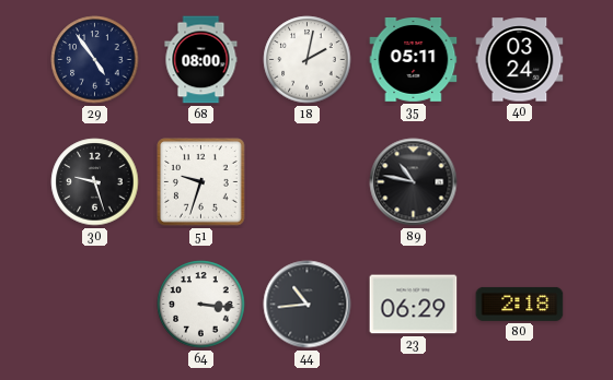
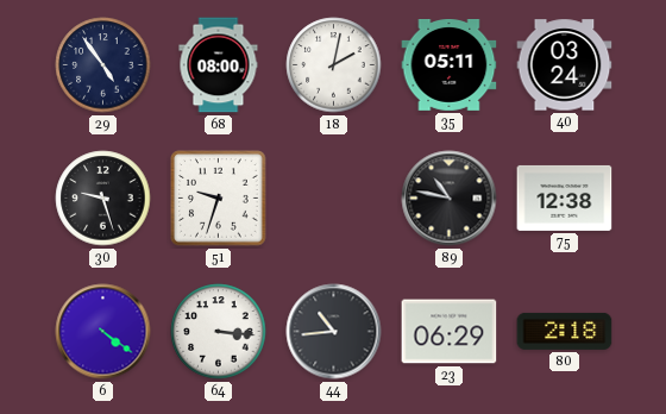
75: none -> 12:38
6: none -> 4:21
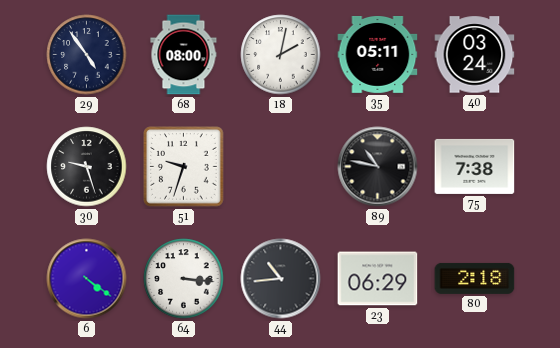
75: 12:38 -> 7:38
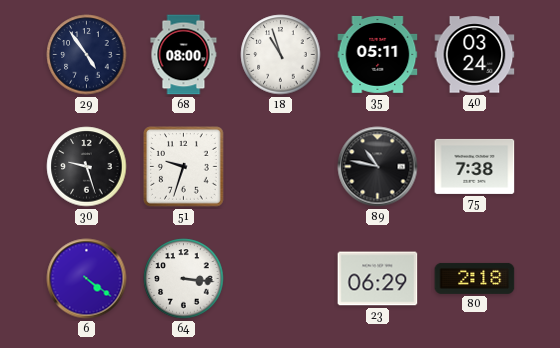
18: 2:02 -> 10:57
44: 10:44 -> none
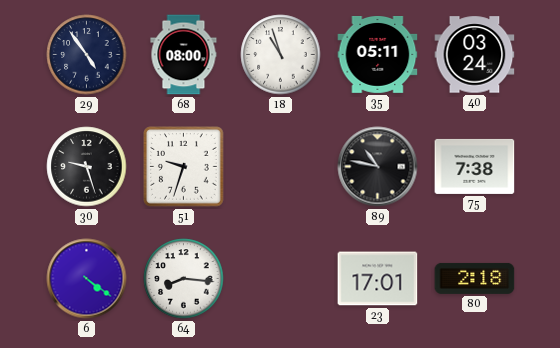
64: 3:16 -> 8:16
23: 06:29 -> 17:01
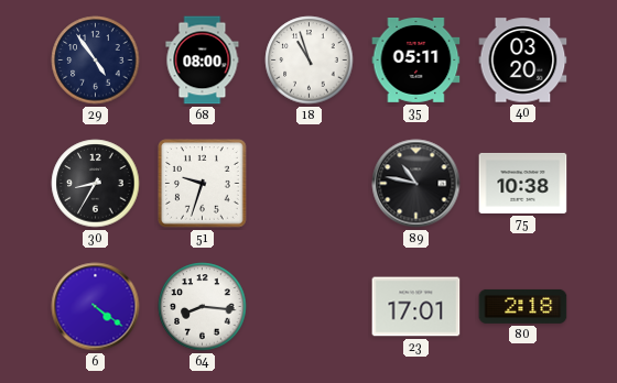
40: 03:24 -> 03:20
30: 9:27 -> 8:35
75: 7:38 -> 10:38
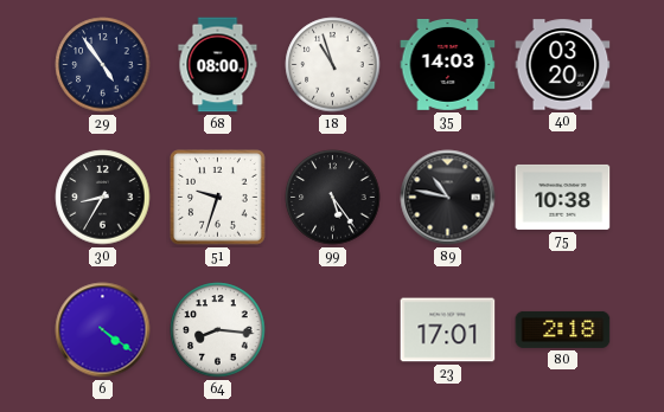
35: 05:11 -> 14:03
99: none -> 5:24
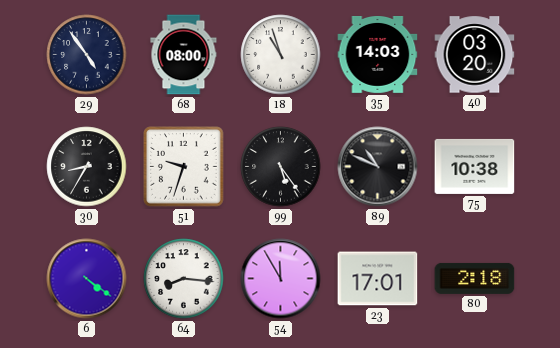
89: 10:47 -> 10:49
54: none -> 11:55
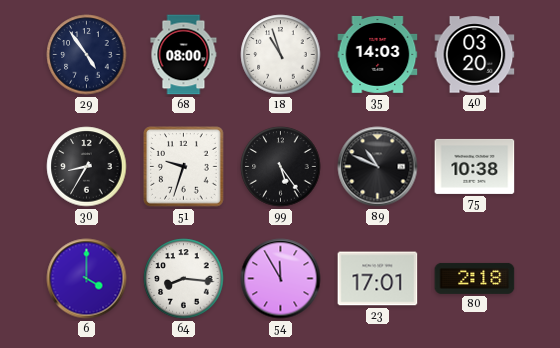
6: 4:21 -> 4:00
